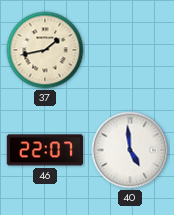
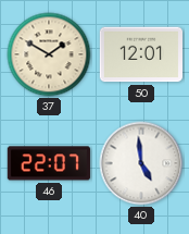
37: 1:43 -> 1:50
50: none -> 12:01
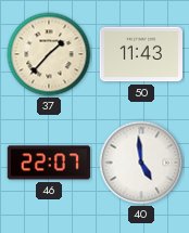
37: 1:50 -> 1:37
50: 12:01 -> 11:43
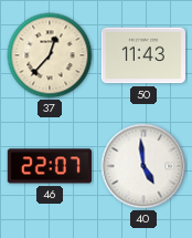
37: 1:37 -> 12:37
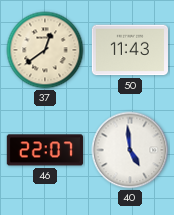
37: 12:37 -> 12:39
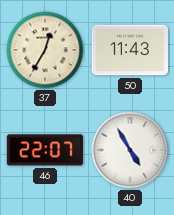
37: 12:39 -> 12:35
40: 4:59 -> 4:55
